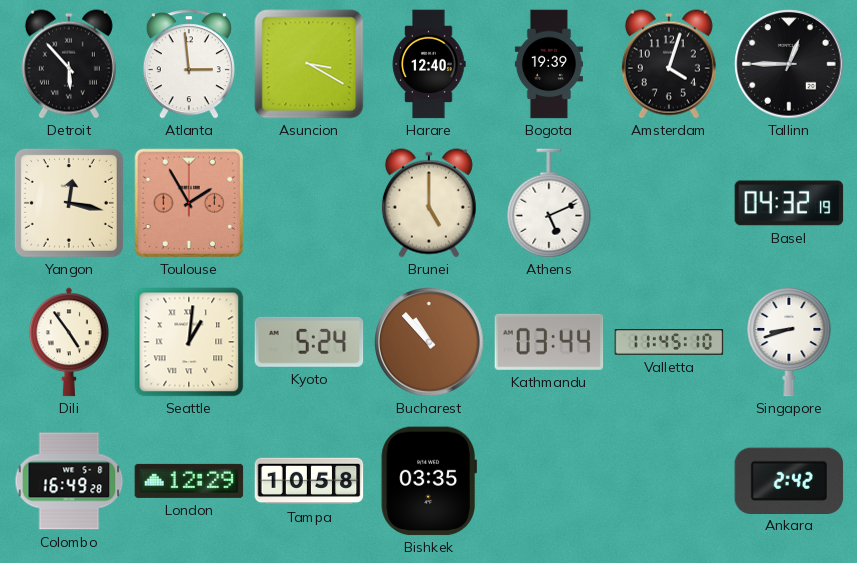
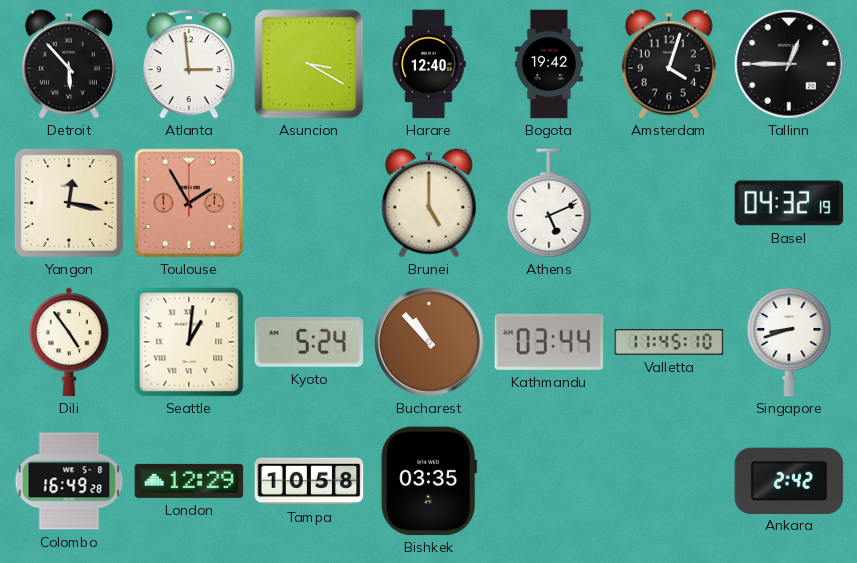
Bogota: 19:39 -> 19:42
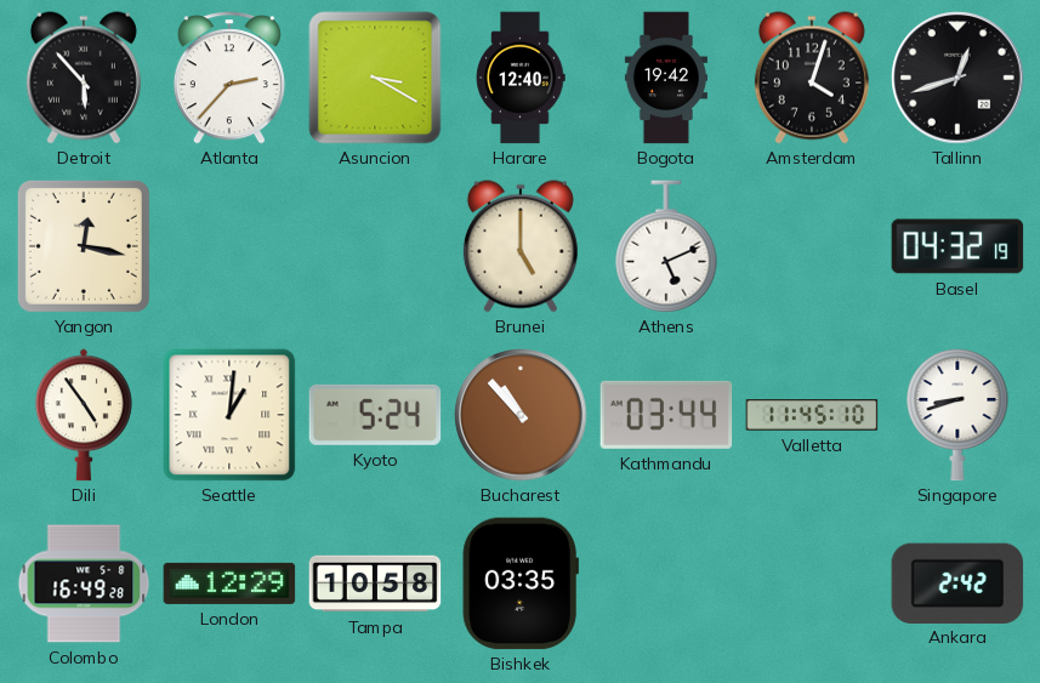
Atlanta: 2:59 -> 2:37
Tallinn: 12:45 -> 12:42
Toulouse: 1:55 -> none
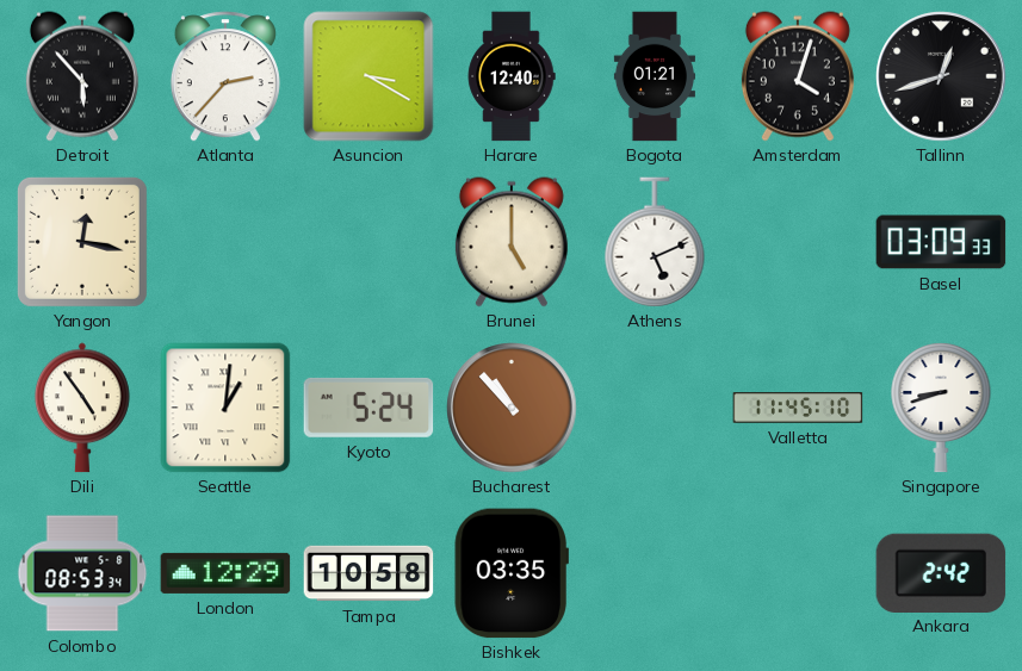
Bogota: 19:42 -> 01:21
Basel: 04:32 -> 03:09
Kathmandu: 03:44 -> none
Colombo: 16:49 -> 08:53
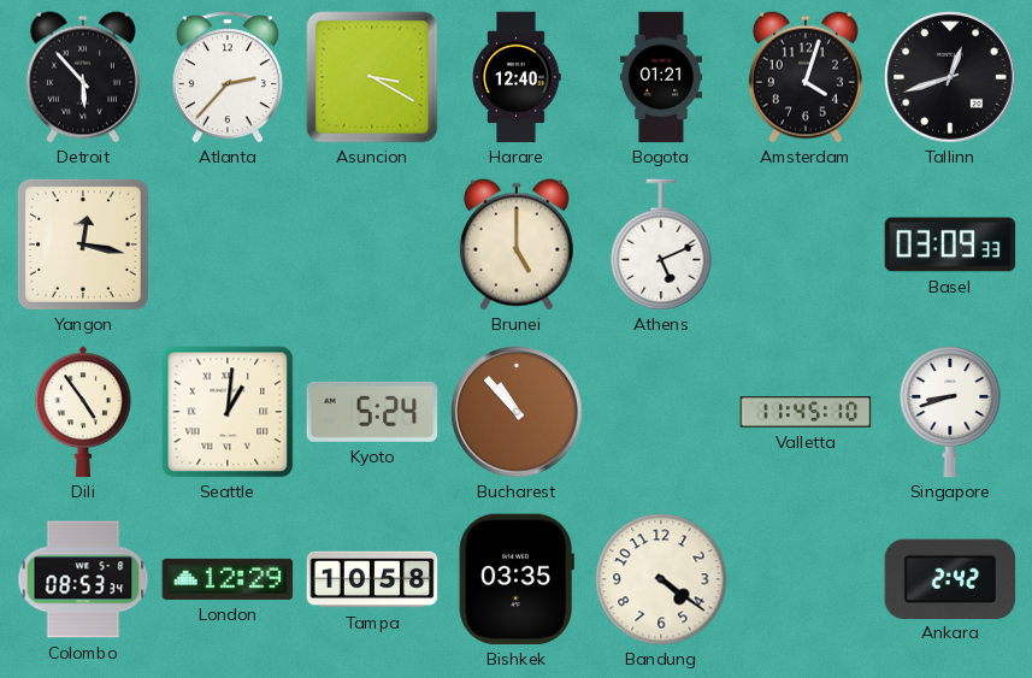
Bandung: none -> 4:21
